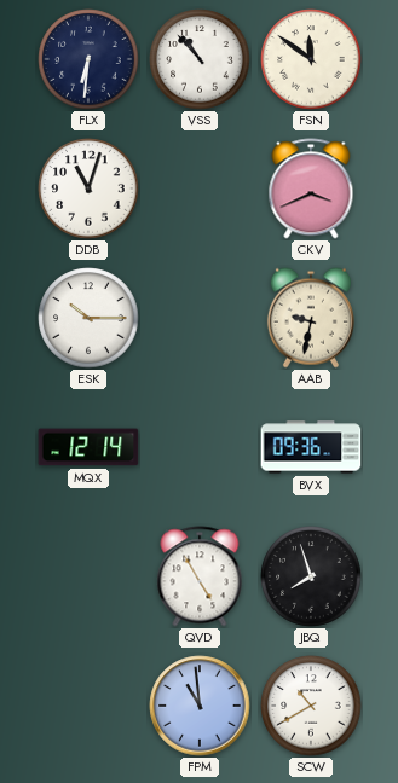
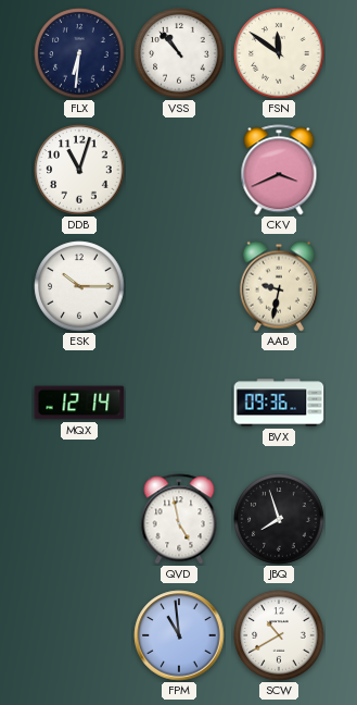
QVD: 4:55 -> 4:58
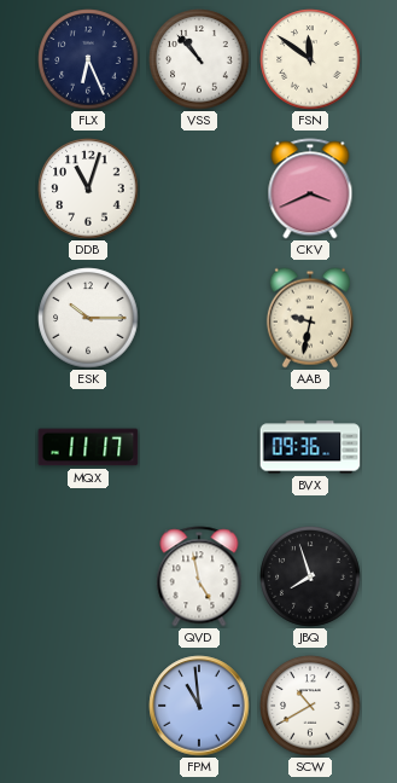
FLX: 6:31 -> 6:26
MQX: 12:14 -> 11:17
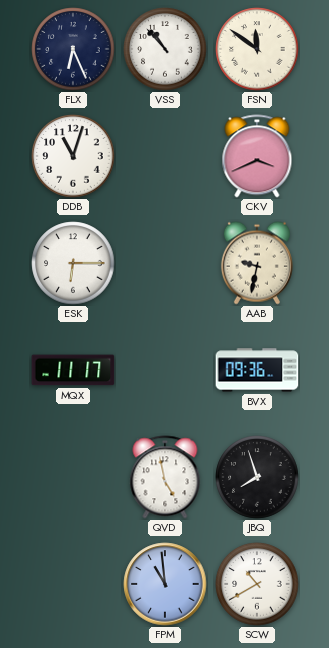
ESK: 10:15 -> 6:15
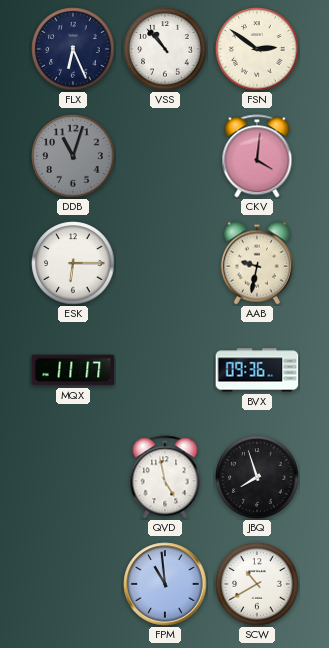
FSN: 11:51 -> 2:51
DDB dial: white -> grey
CKV: 3:41 -> 4:01
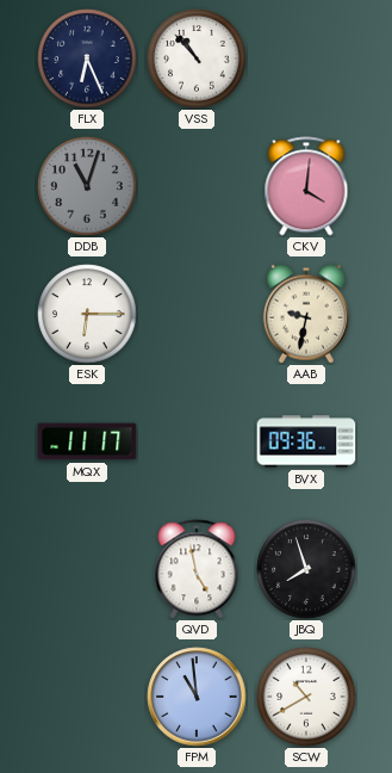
FSN: 2:51 -> none
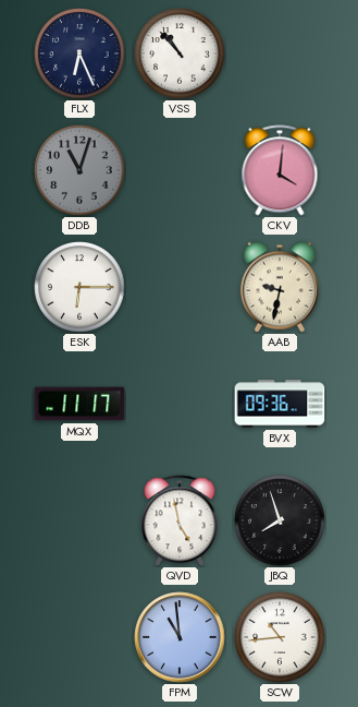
SCW: 10:40 -> 10:44
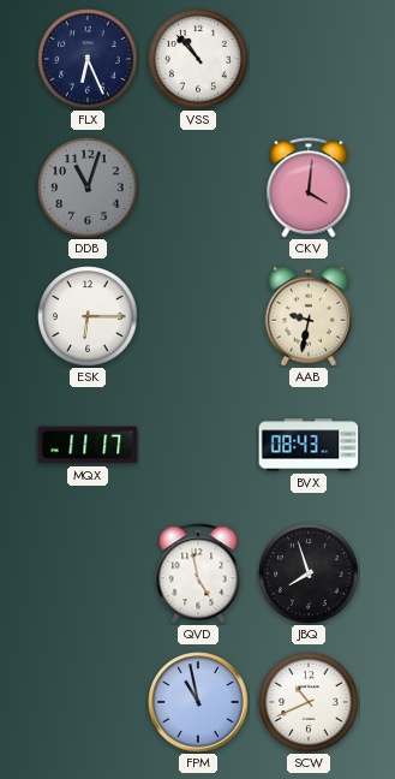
BVX: 09:36 -> 08:43
FPM: 10:59 -> 10:58
SCW: 10:44 -> 10:41
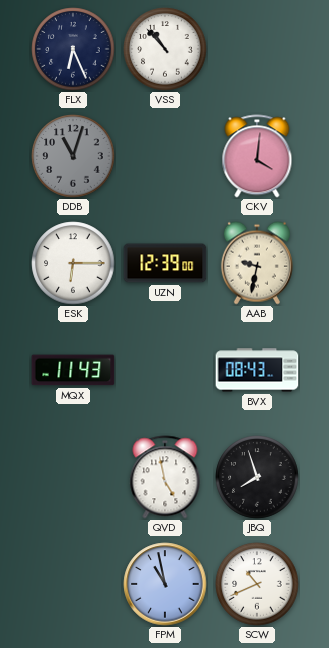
UZN: none -> 12:39
MQX: 11:17 -> 11:43
